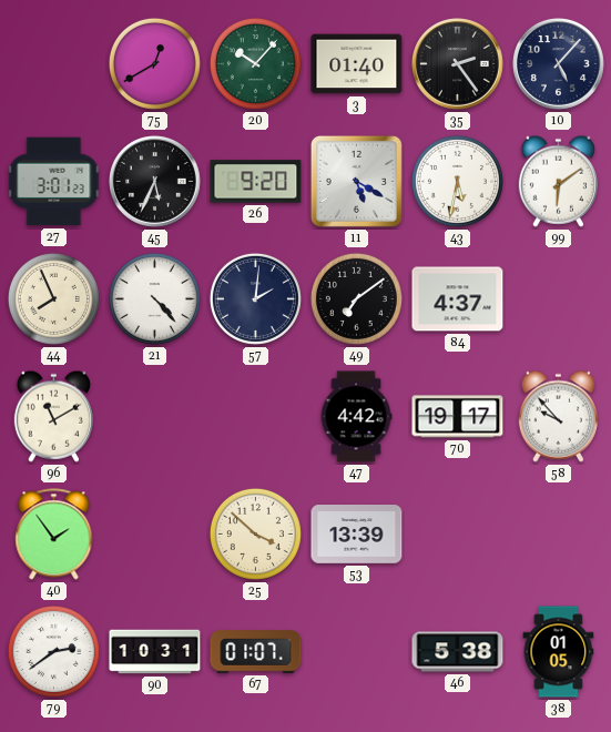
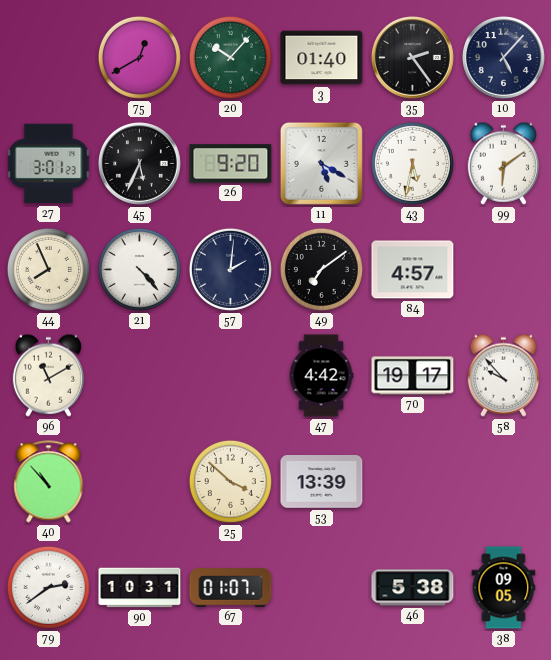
84: 4:37 -> 4:57
40: 1:54 -> 10:53
38: 01:05 -> 09:05
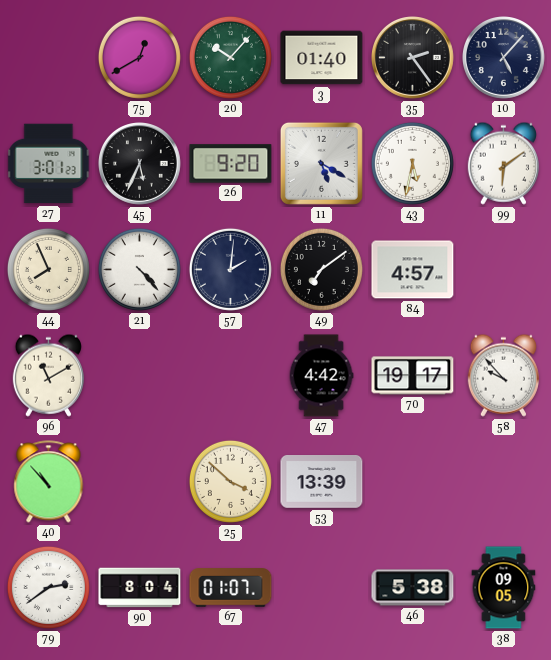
90: 10:31 -> 8:04
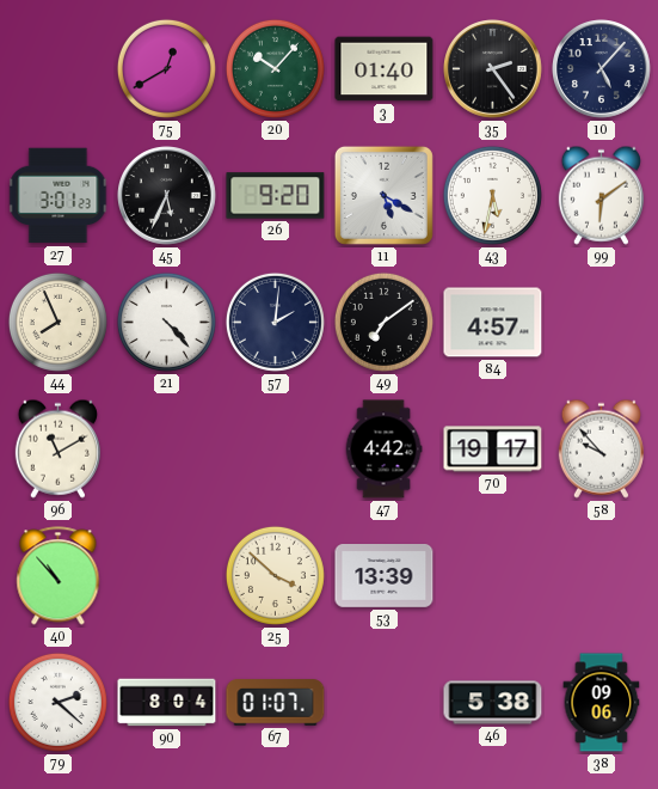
79: 2:39 -> 2:22
38: 09:05 -> 09:06
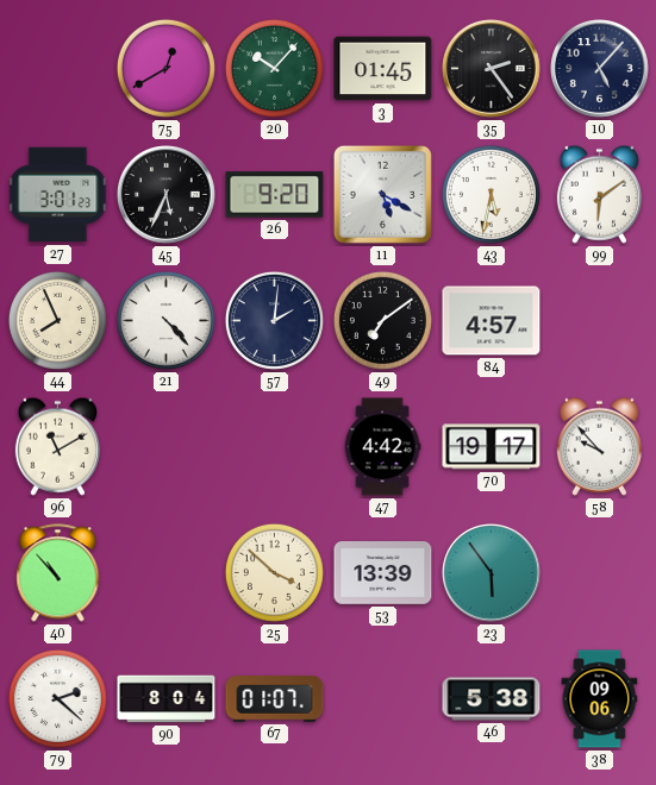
3: 01:40 -> 01:45
23: none -> 5:54
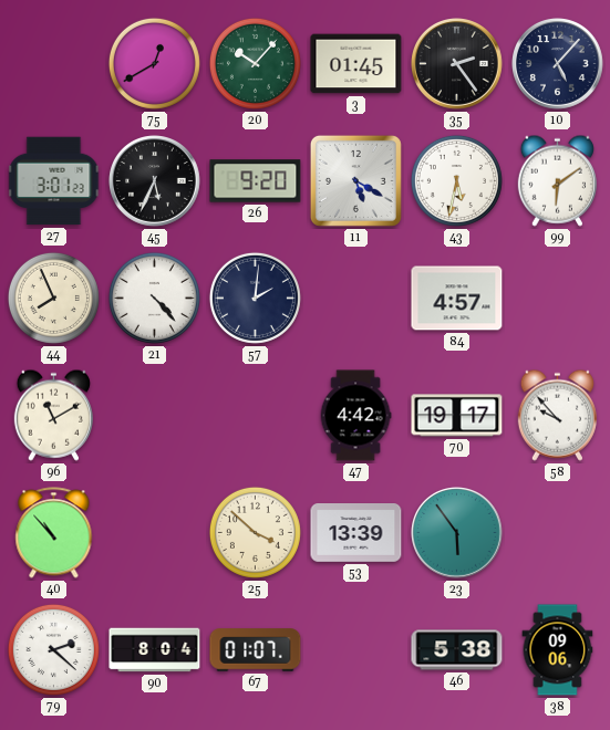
49: 7:09 -> none
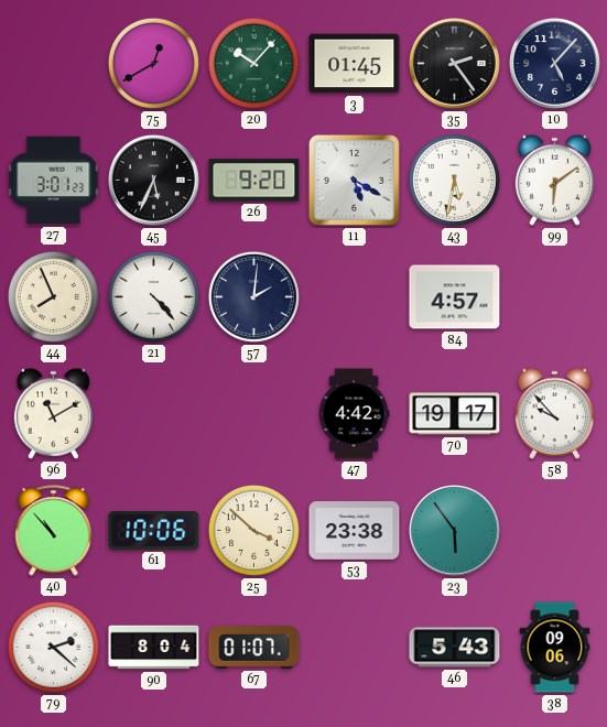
61: none -> 10:06
53: 13:39 -> 23:38
46: 5:38 -> 5:43
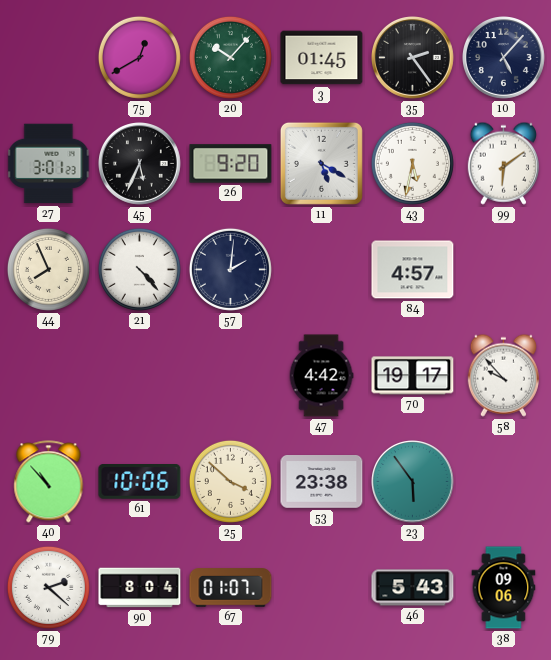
96: 11:10 -> none
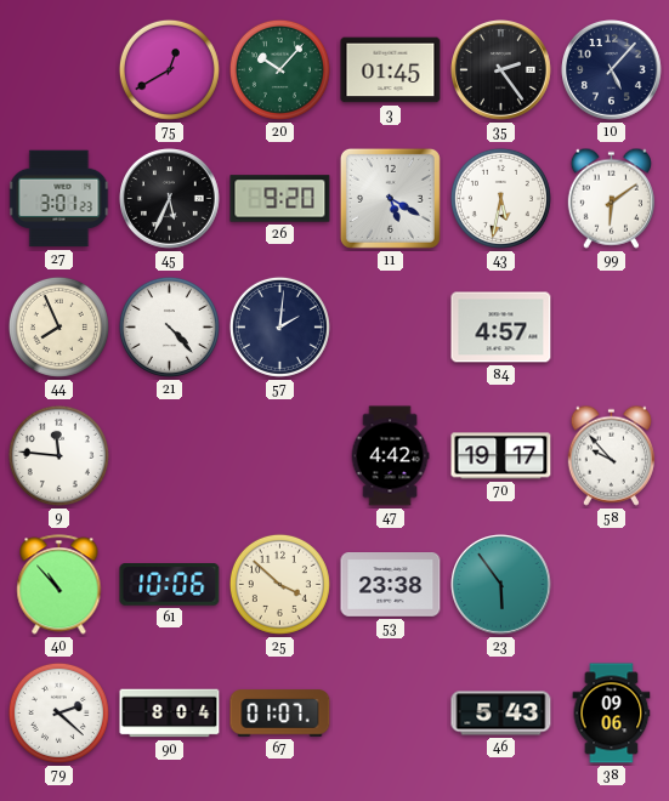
9: none -> 11:46
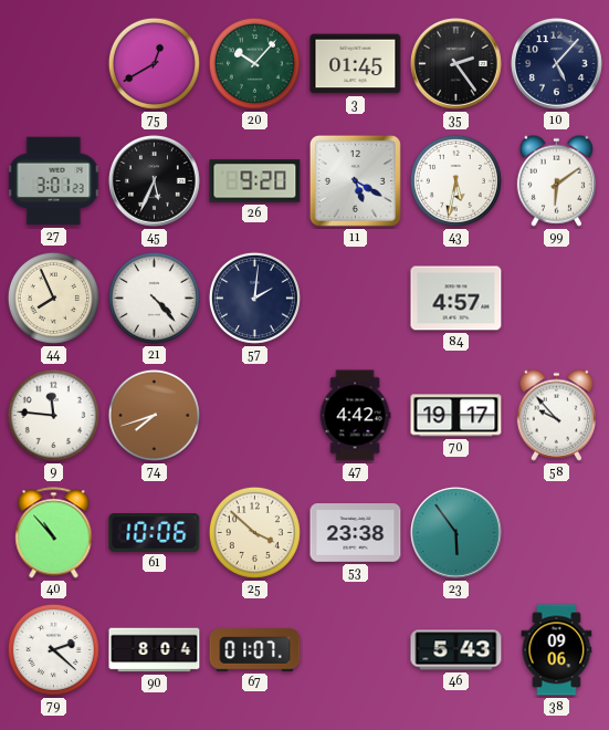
74: none -> 7:42
